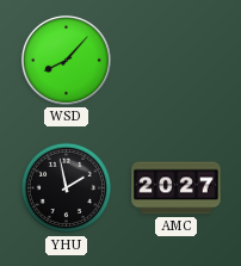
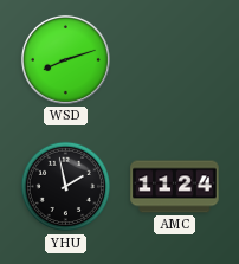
WSD: 8:07 -> 8:12
AMC: 20:27 -> 11:24
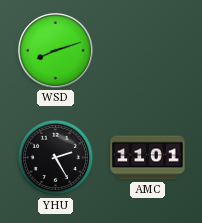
YHU: 1:58 -> 2:25
AMC: 11:24 -> 11:01
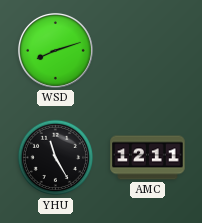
YHU: 2:25 -> 11:25
AMC: 11:01 -> 12:11
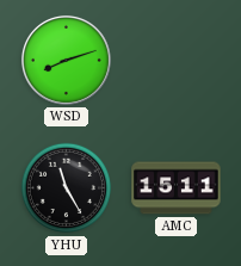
AMC: 12:11 -> 15:11
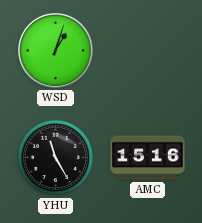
WSD: 8:12 -> 1:03
AMC: 15:11 -> 15:16
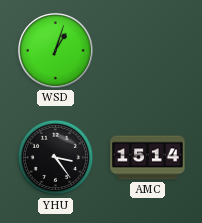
YHU: 11:25 -> 3:24
AMC: 15:16 -> 15:14
